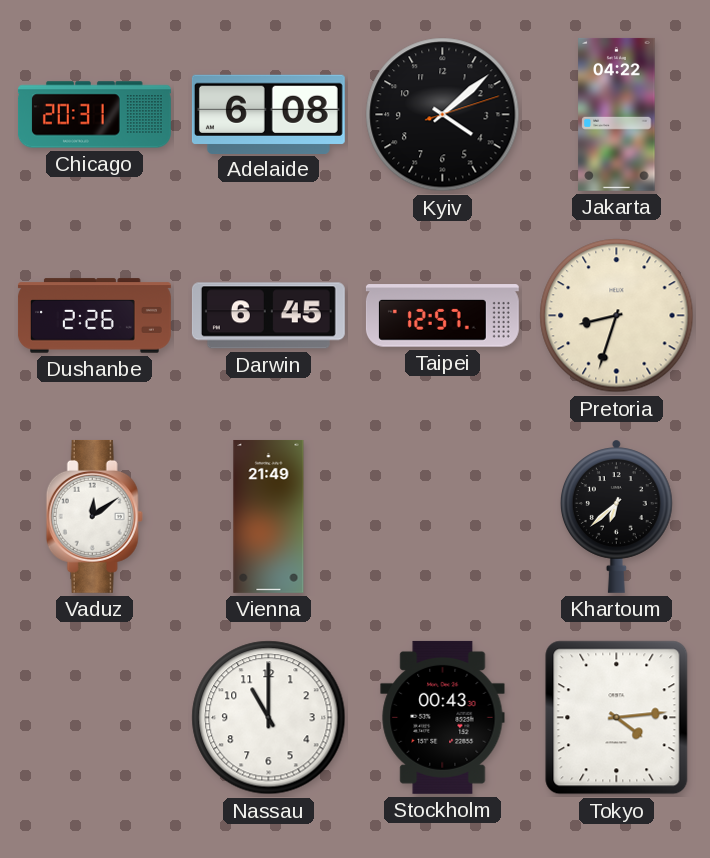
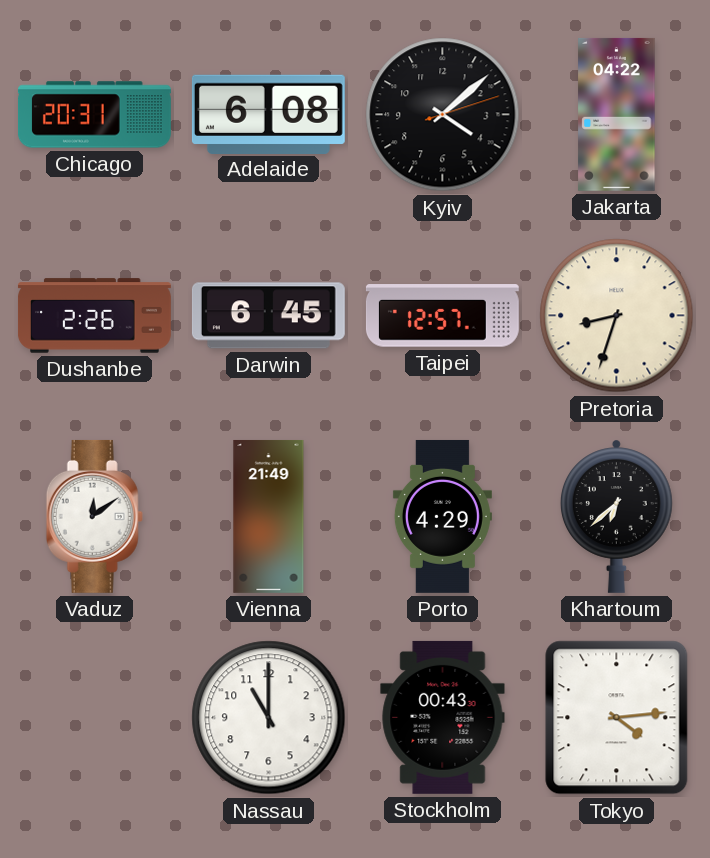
Porto: none -> 4:29
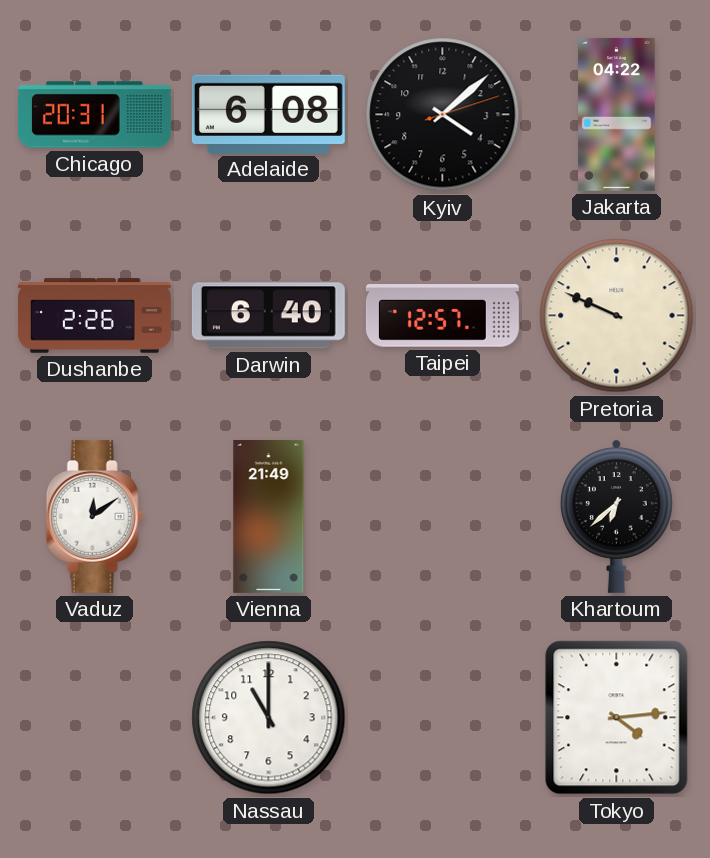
Darwin: 6:45 -> 6:40
Pretoria: 8:33 -> 9:49
Porto: 4:29 -> none
Stockholm: 00:43 -> none
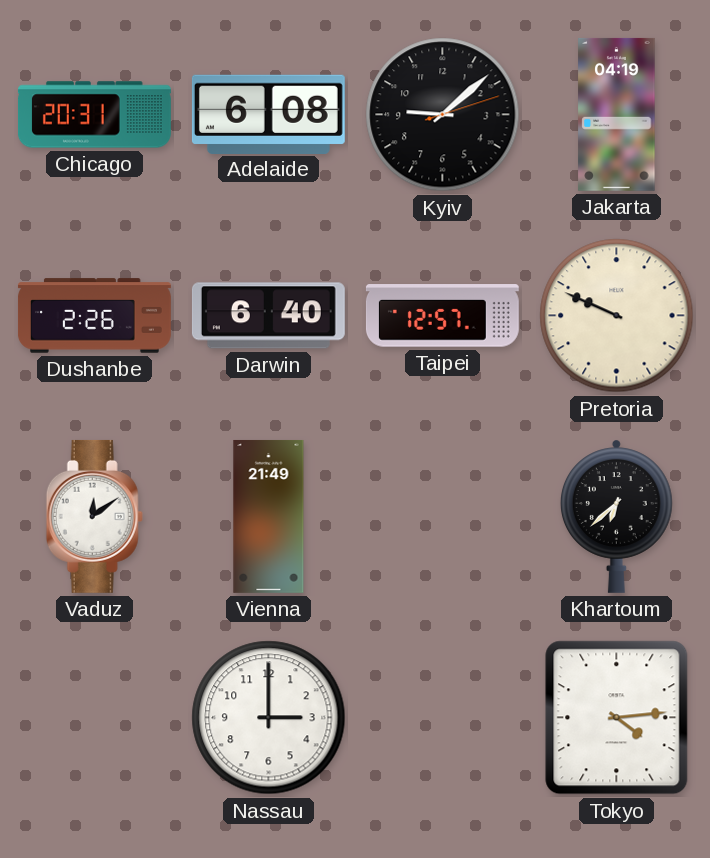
Kyiv: 4:08 -> 9:08
Jakarta: 04:22 -> 04:19
Nassau: 11:00 -> 3:00
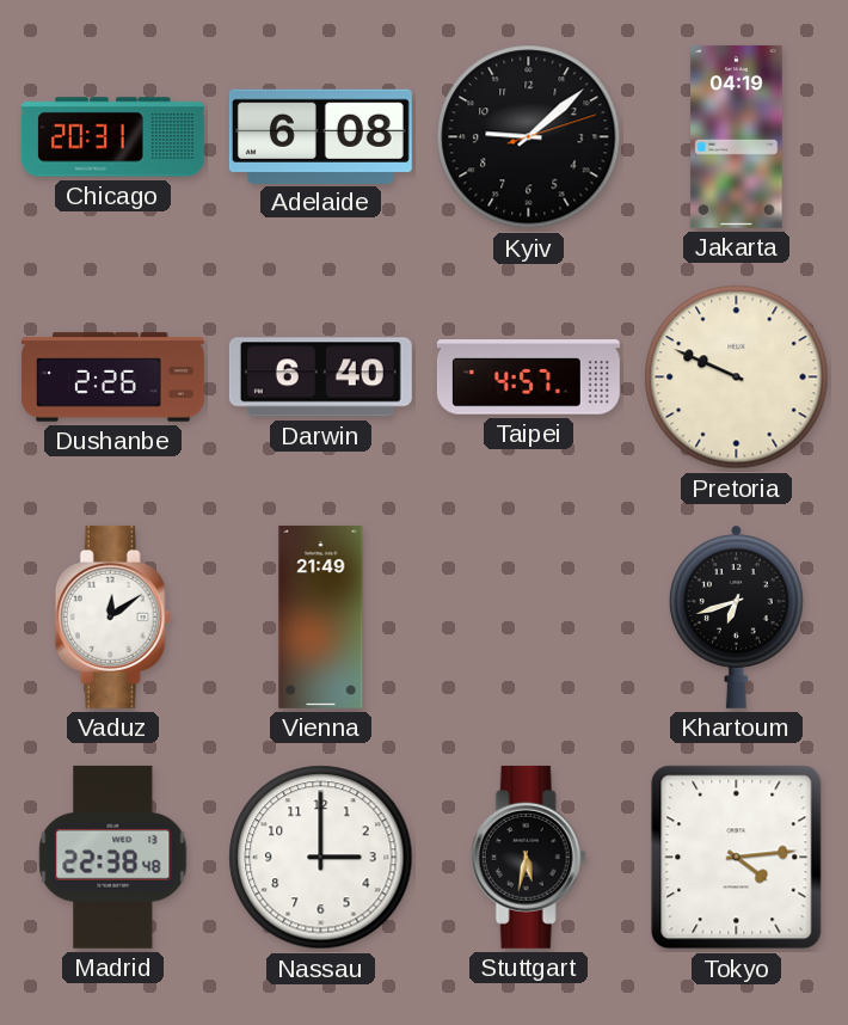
Taipei: 12:57 -> 4:57
Khartoum: 6:38 -> 6:42
Madrid: none -> 22:38
Stuttgart: none -> 5:32
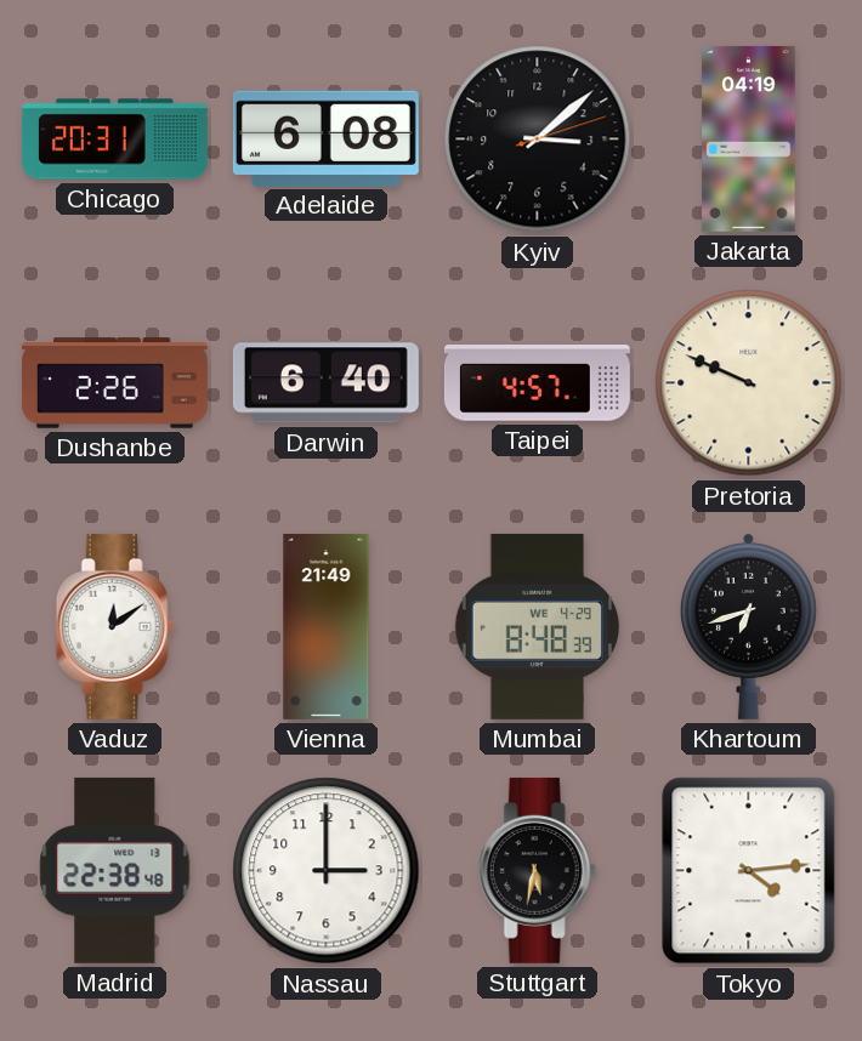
Kyiv: 9:08 -> 3:08
Mumbai: none -> 8:48
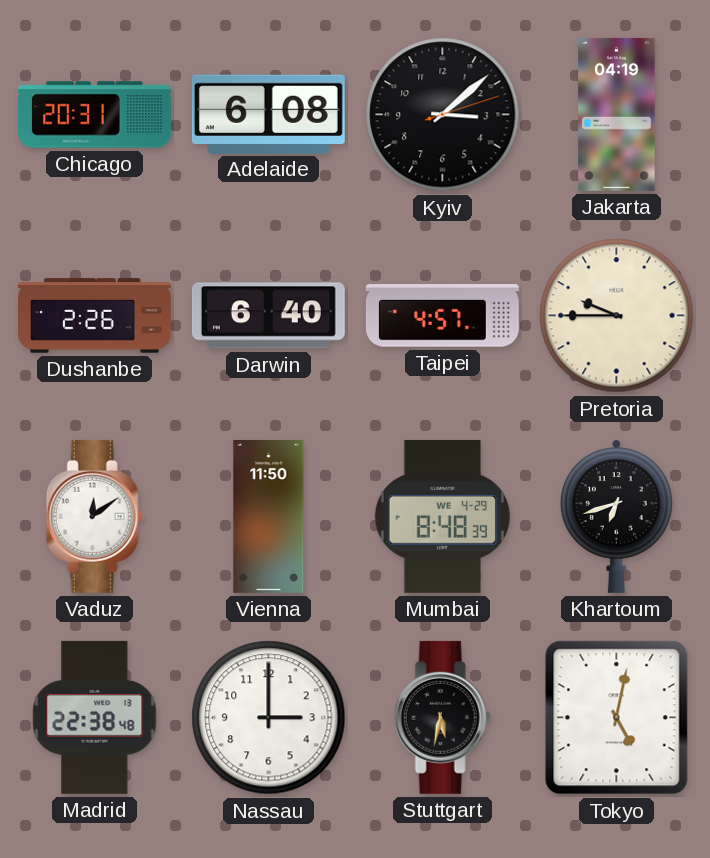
Pretoria: 9:49 -> 9:45
Vienna: 21:49 -> 11:50
Tokyo: 4:14 -> 5:02
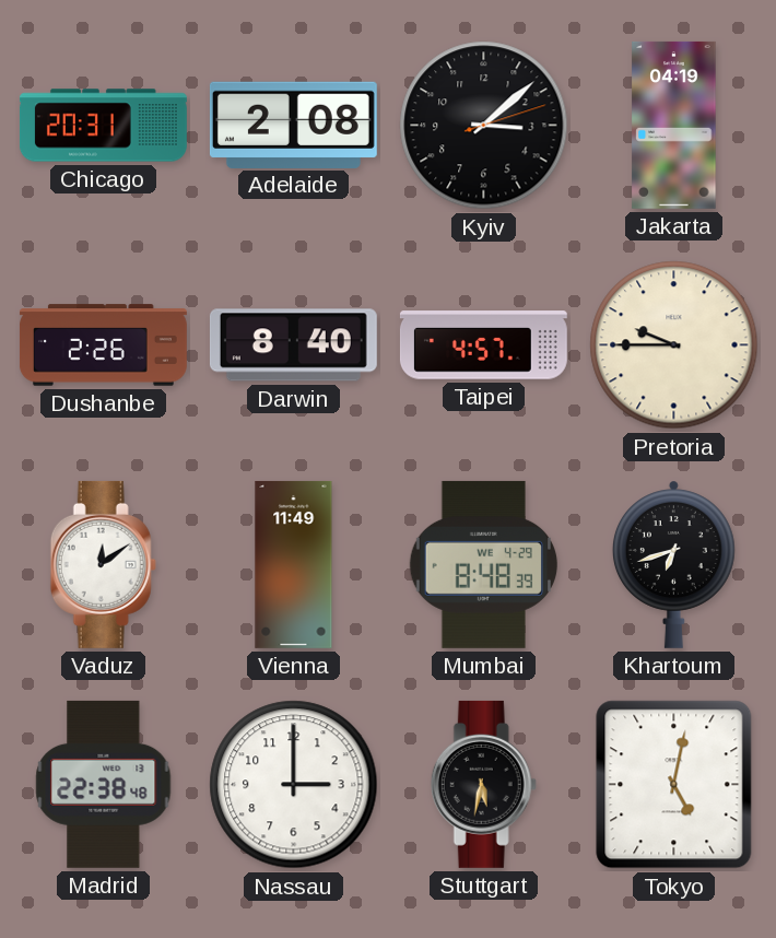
Adelaide: 6:08 -> 2:08
Darwin: 6:40 -> 8:40
Vienna: 11:50 -> 11:49
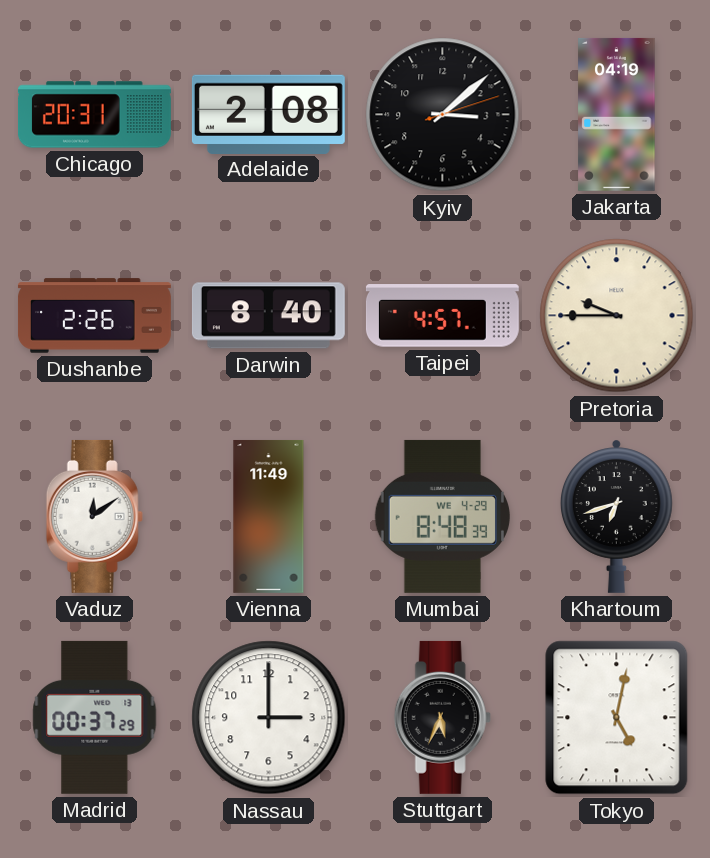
Madrid: 22:38 -> 00:37
Stuttgart: 5:32 -> 5:34
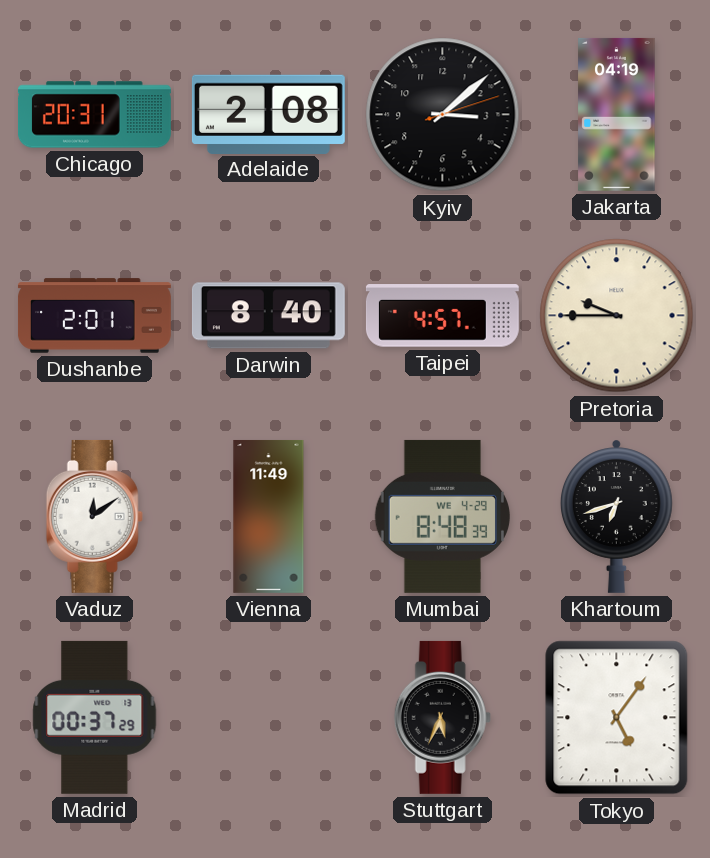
Dushanbe: 2:26 -> 2:01
Nassau: 3:00 -> none
Tokyo: 5:02 -> 5:06
